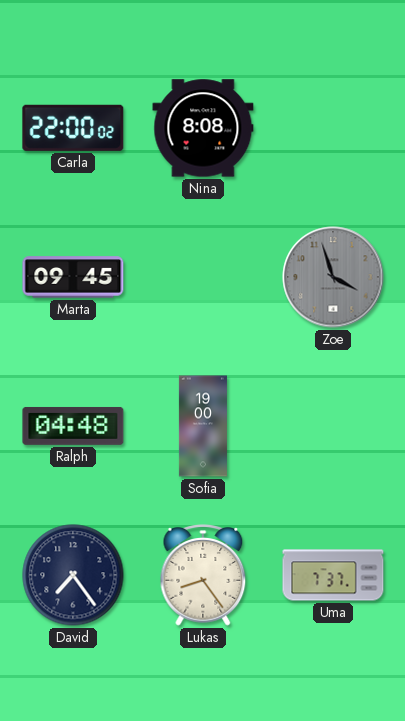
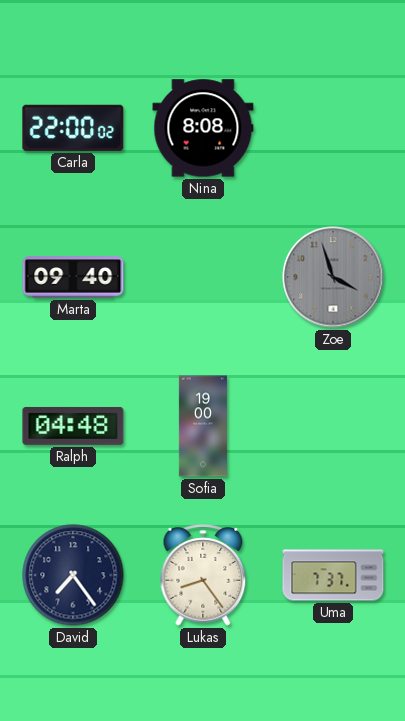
Marta: 09:45 -> 09:40
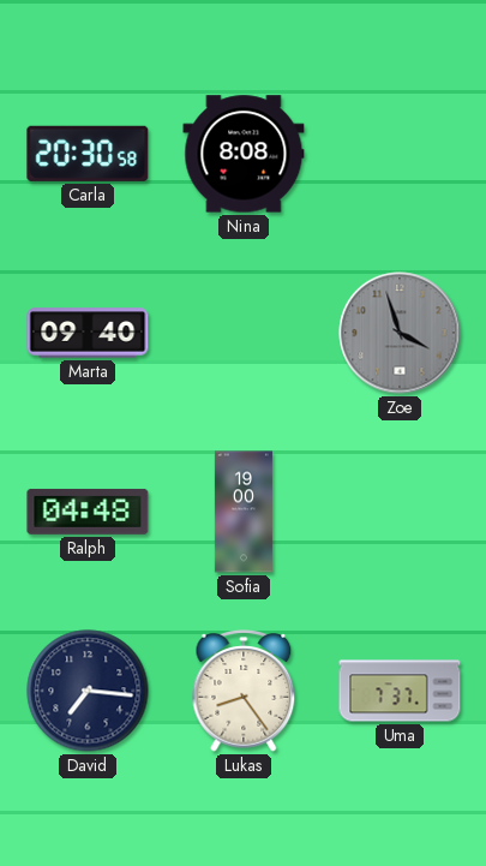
Carla: 22:00 -> 20:30
David: 7:24 -> 7:16
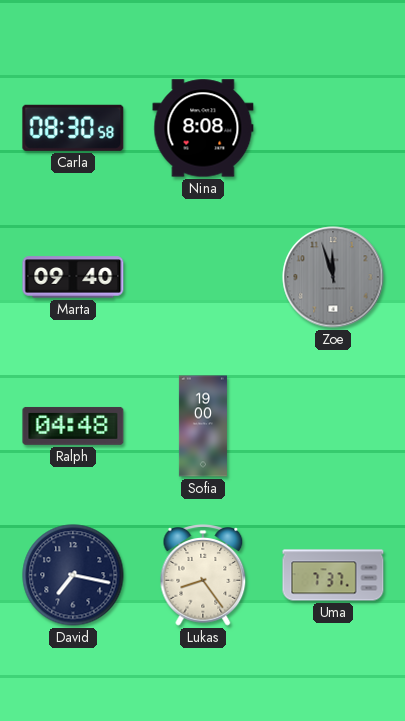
Carla: 20:30 -> 08:30
Zoe: 3:57 -> 11:57
David: 7:16 -> 7:17
